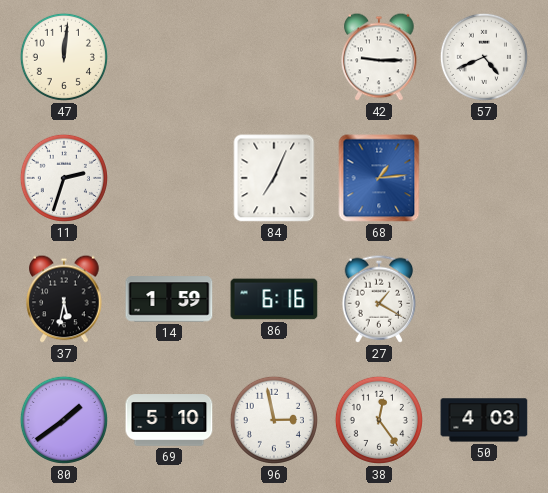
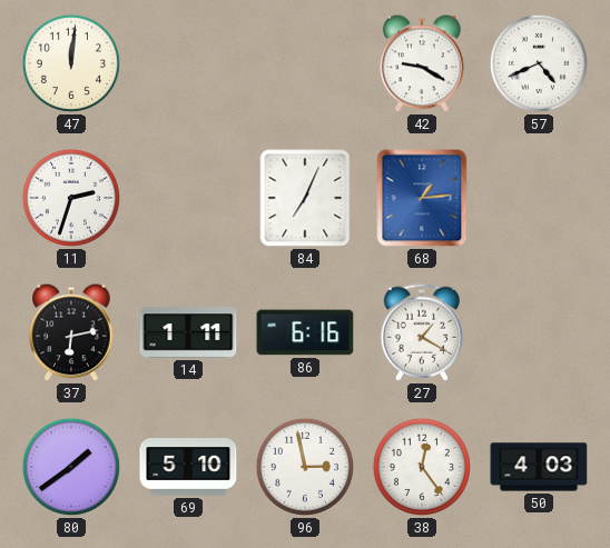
42: 9:15 -> 9:20
37: 5:32 -> 6:13
14: 1:59 -> 1:11
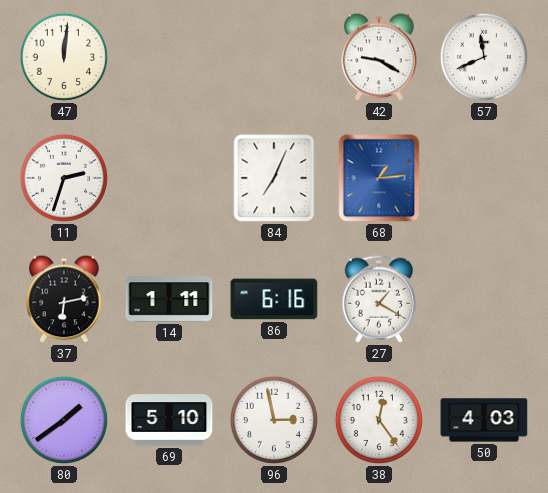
57: 4:41 -> 11:41
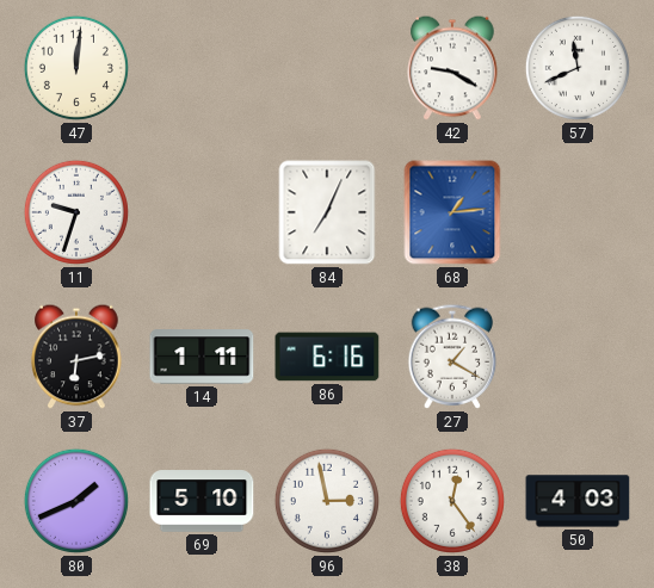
11: 2:33 -> 9:33
80: 1:39 -> 1:41
